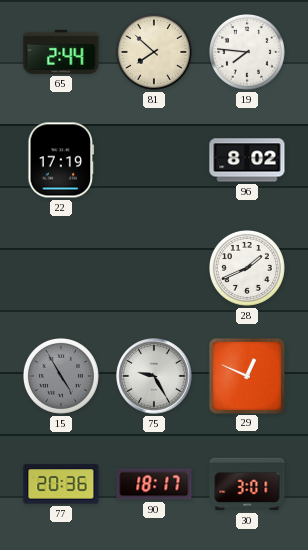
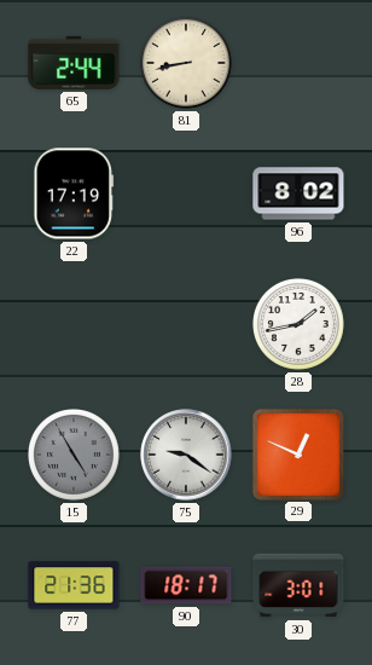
81: 7:52 -> 8:43
19: 7:46 -> none
28: 1:41 -> 1:43
75: 9:25 -> 9:21
77: 20:36 -> 21:36
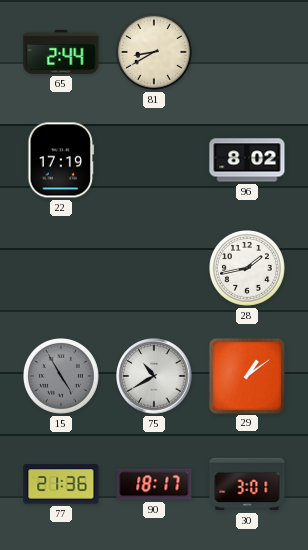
81: 8:43 -> 8:40
75: 9:21 -> 10:40
29: 12:49 -> 1:09
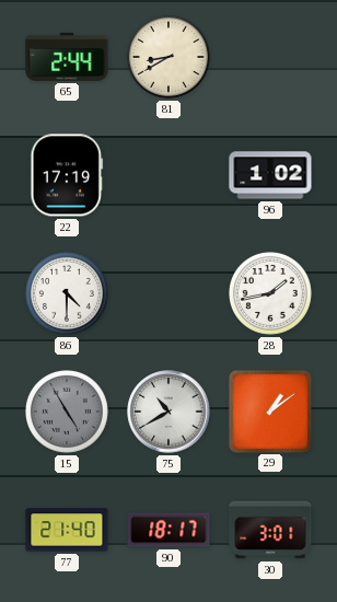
96: 8:02 -> 1:02
86: none -> 4:30
77: 21:36 -> 21:40
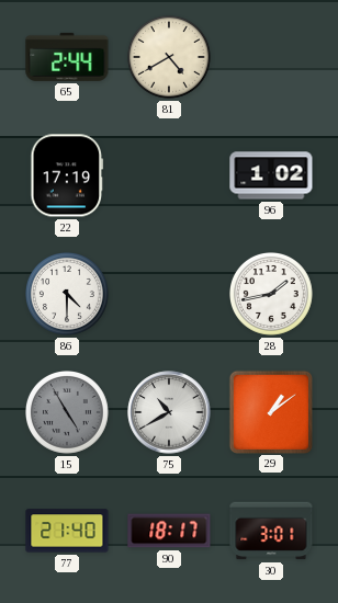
81: 8:40 -> 4:40
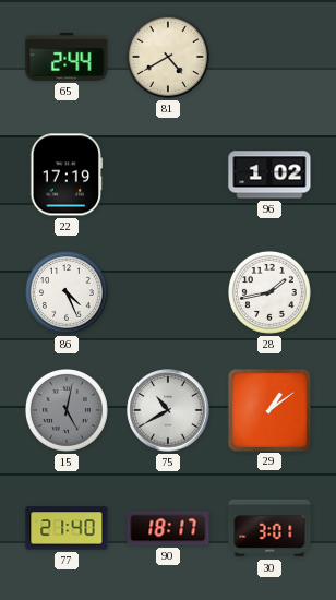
86: 4:30 -> 4:26
15: 4:55 -> 5:02
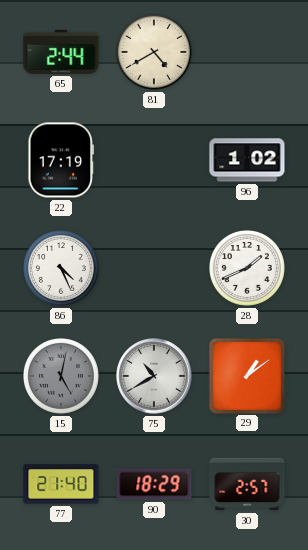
28: 1:43 -> 1:41
90: 18:17 -> 18:29
30: 3:01 -> 2:57
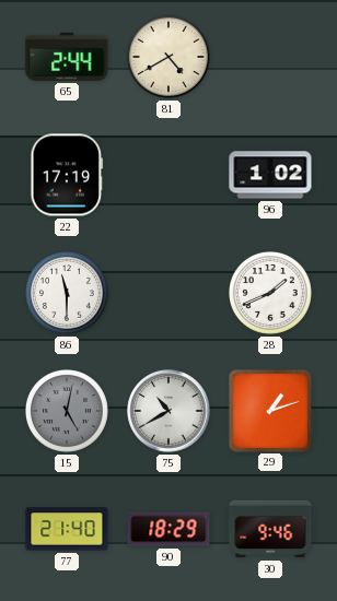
86: 4:26 -> 11:30
29: 1:09 -> 1:12
30: 2:57 -> 9:46
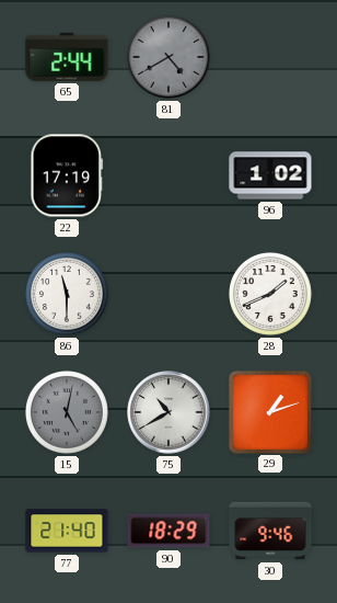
81 dial: cream -> grey
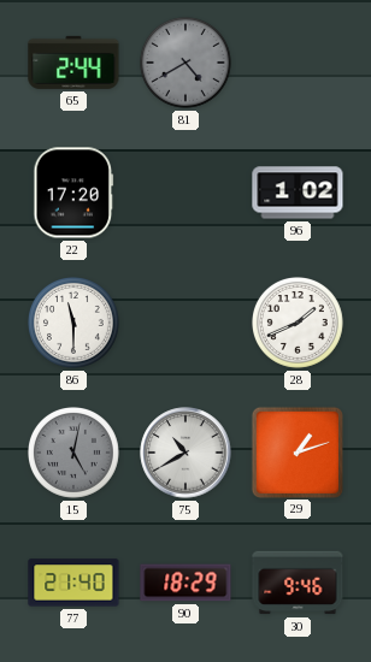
22: 17:19 -> 17:20
